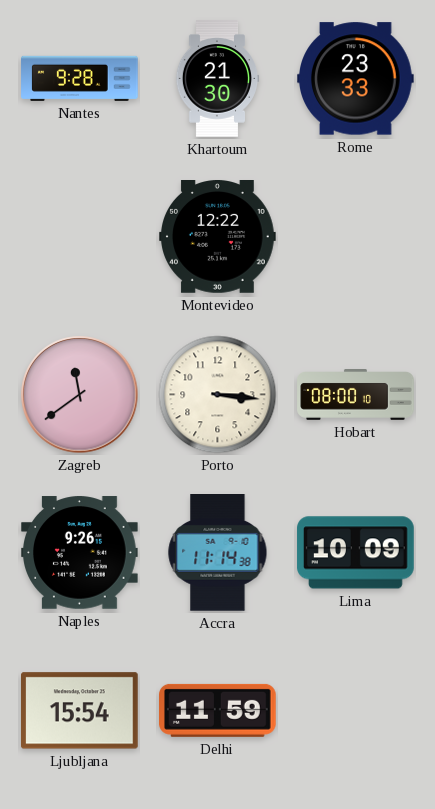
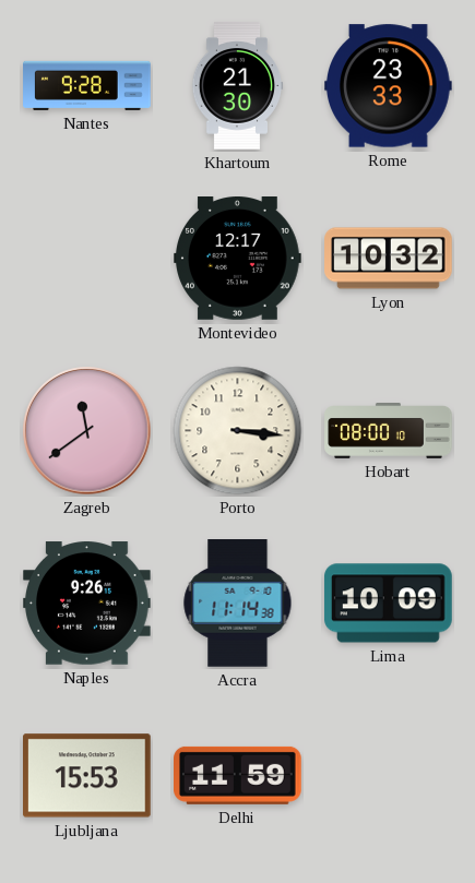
Montevideo: 12:22 -> 12:17
Lyon: none -> 10:32
Ljubljana: 15:54 -> 15:53
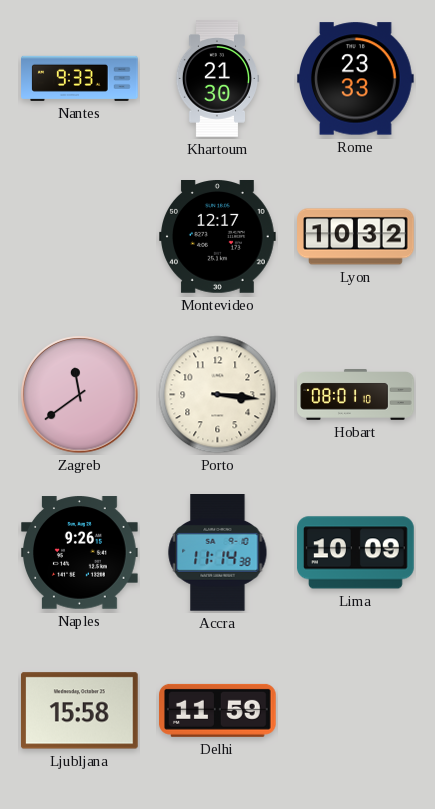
Nantes: 9:28 -> 9:33
Hobart: 08:00 -> 08:01
Ljubljana: 15:53 -> 15:58
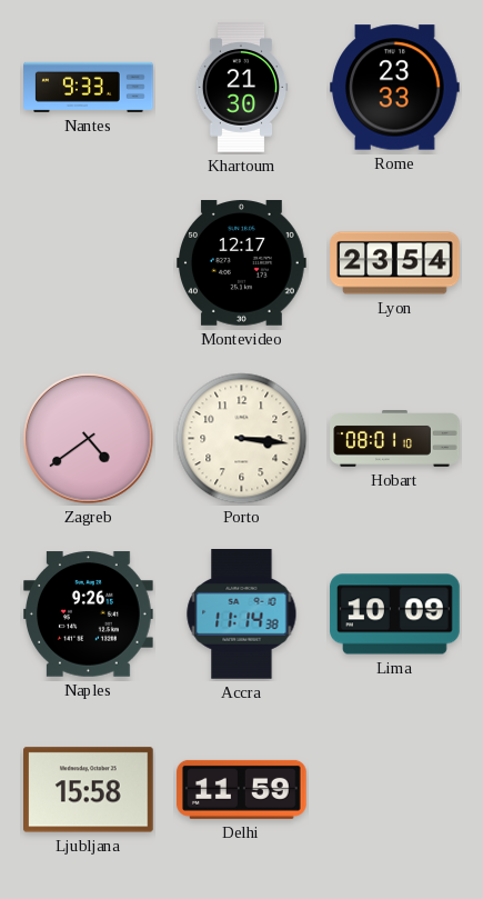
Lyon: 10:32 -> 23:54
Zagreb: 11:39 -> 4:39
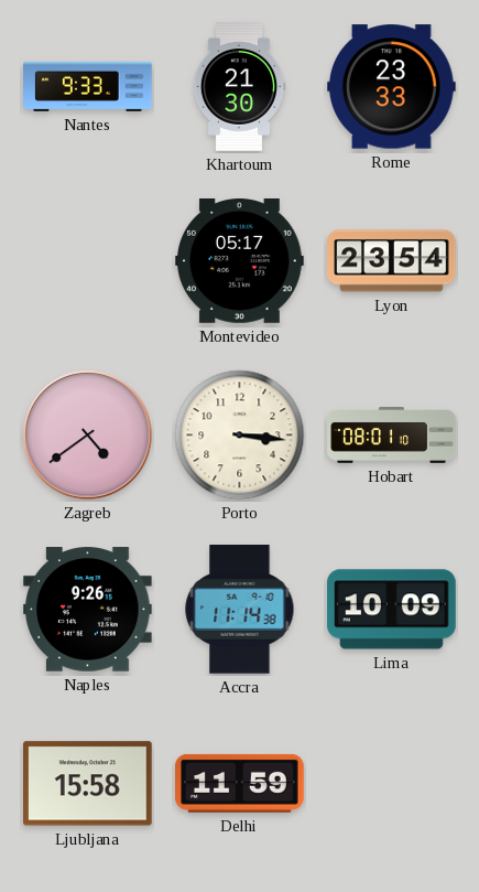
Montevideo: 12:17 -> 05:17
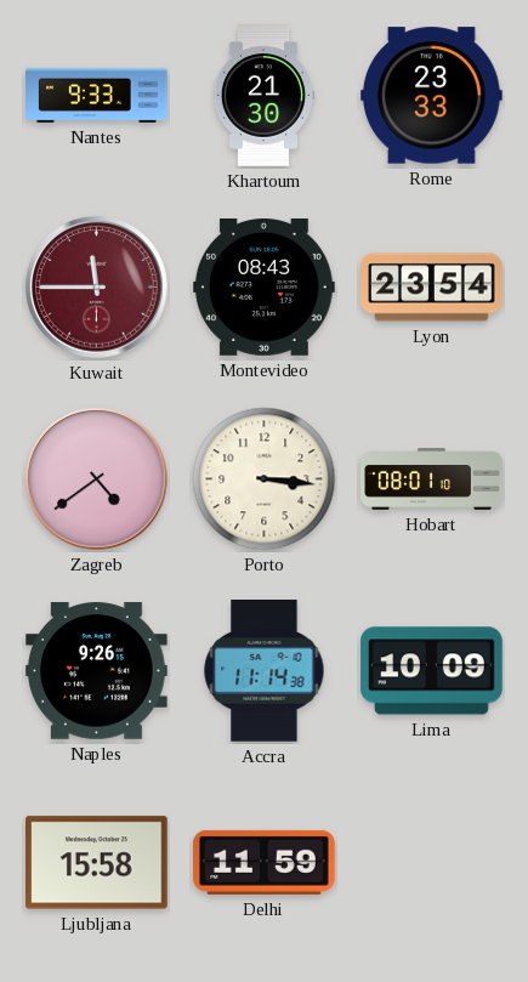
Kuwait: none -> 11:45
Montevideo: 05:17 -> 08:43
